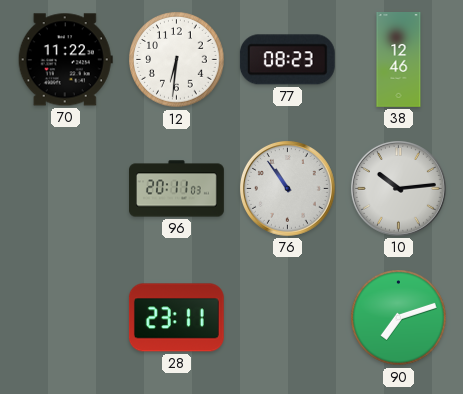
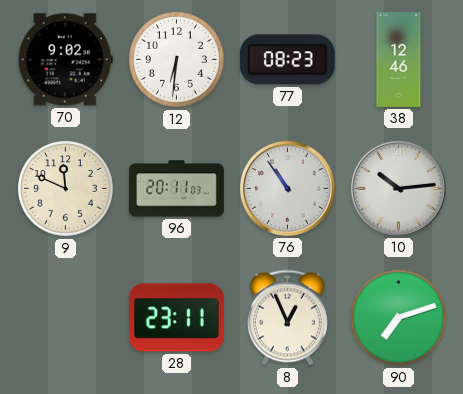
70: 11:22 -> 9:02
9: none -> 11:49
8: none -> 12:56
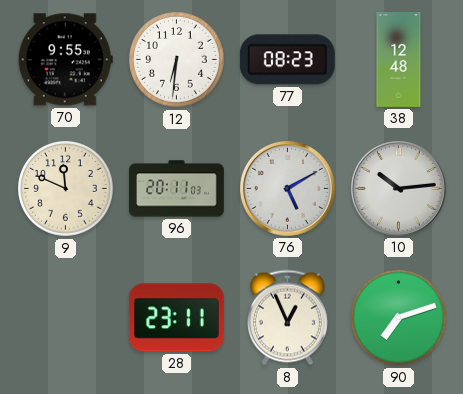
70: 9:02 -> 9:55
38: 12:46 -> 12:48
76: 10:54 -> 5:10
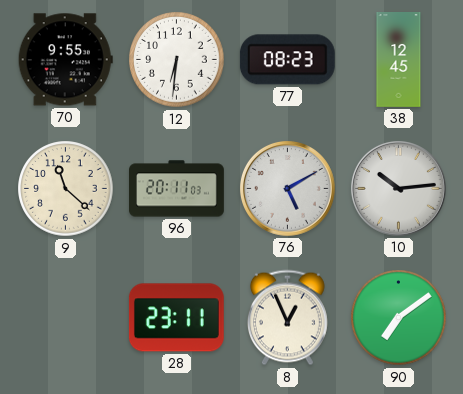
38: 12:48 -> 12:45
9: 11:49 -> 11:22
90: 7:12 -> 7:09
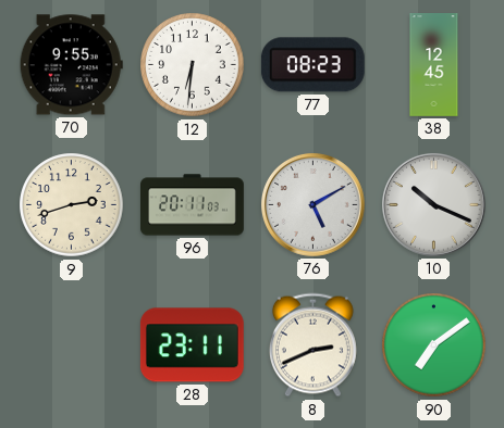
9: 11:22 -> 2:42
10: 10:14 -> 10:19
8: 12:56 -> 2:41
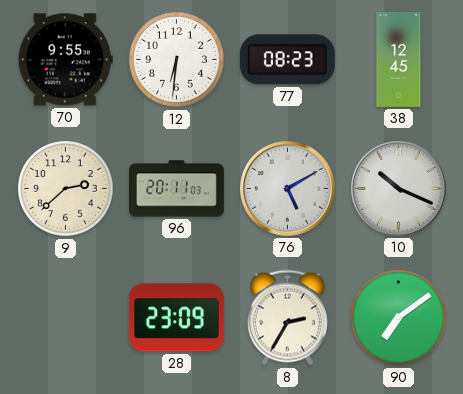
9: 2:42 -> 2:38
28: 23:11 -> 23:09
8: 2:41 -> 2:35
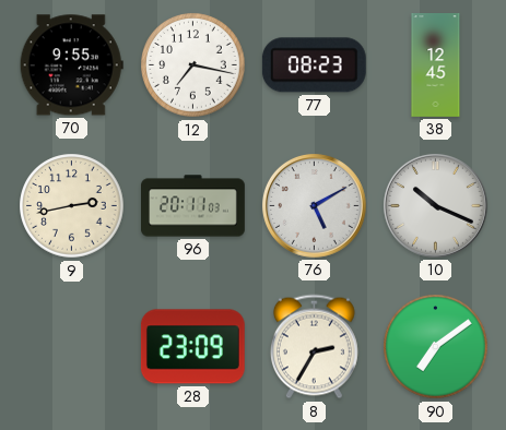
12: 6:31 -> 7:17
9: 2:38 -> 2:43
